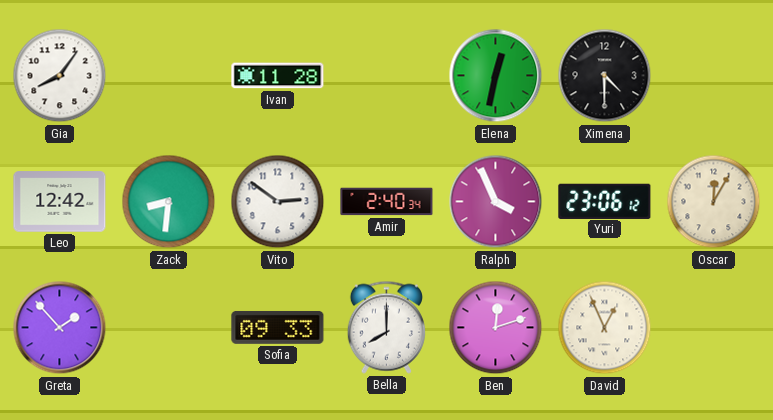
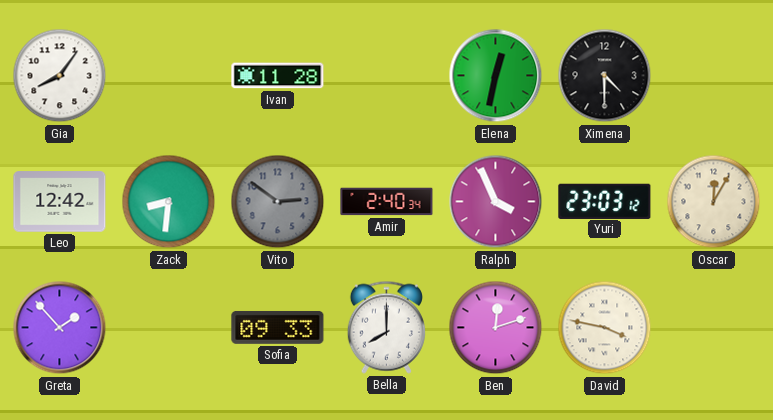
Vito dial: white -> grey
Yuri: 23:06 -> 23:03
David: 12:56 -> 3:47
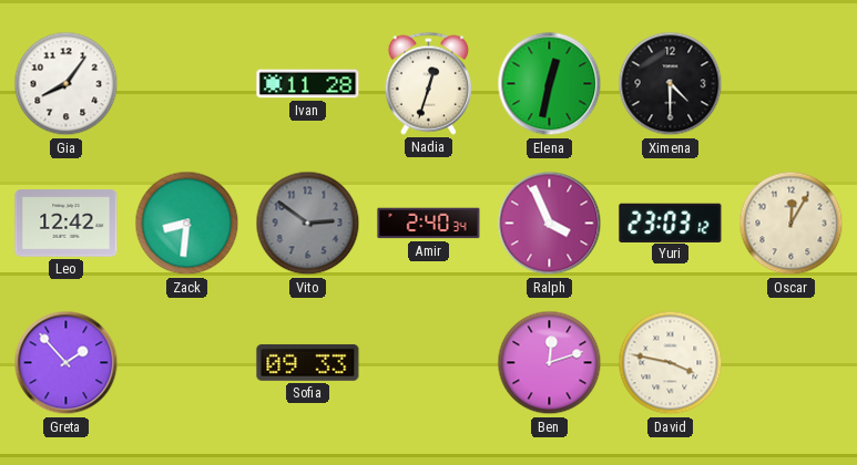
Nadia: none -> 12:33
Bella: 8:00 -> none
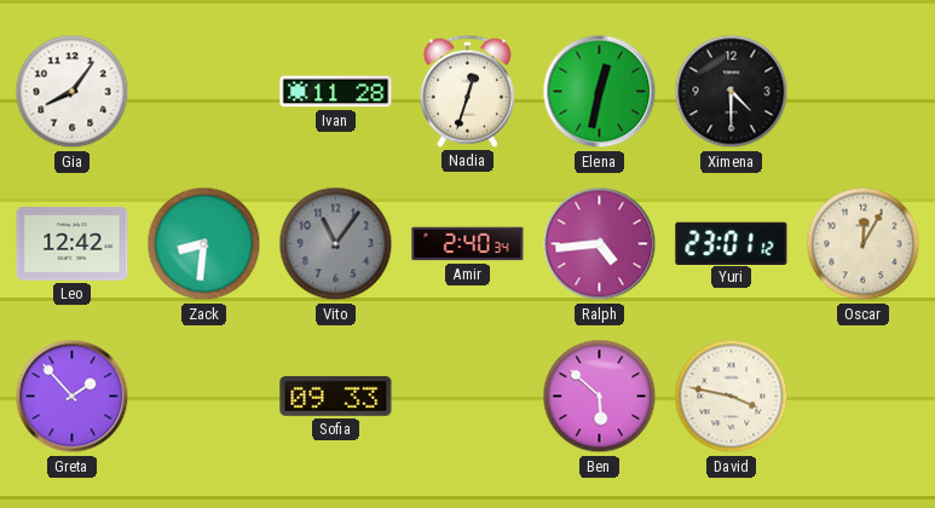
Vito: 2:51 -> 11:06
Ralph: 3:56 -> 4:44
Yuri: 23:03 -> 23:01
Ben: 12:12 -> 5:52
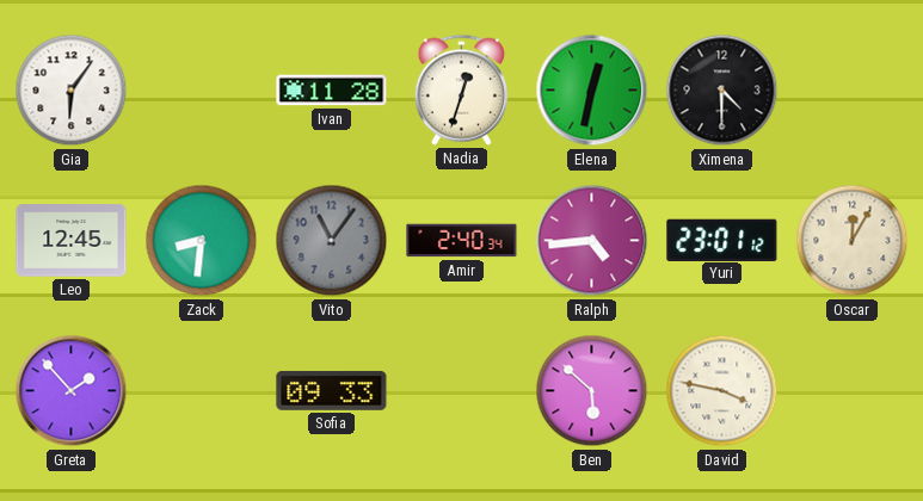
Gia: 8:06 -> 6:06
Leo: 12:42 -> 12:45
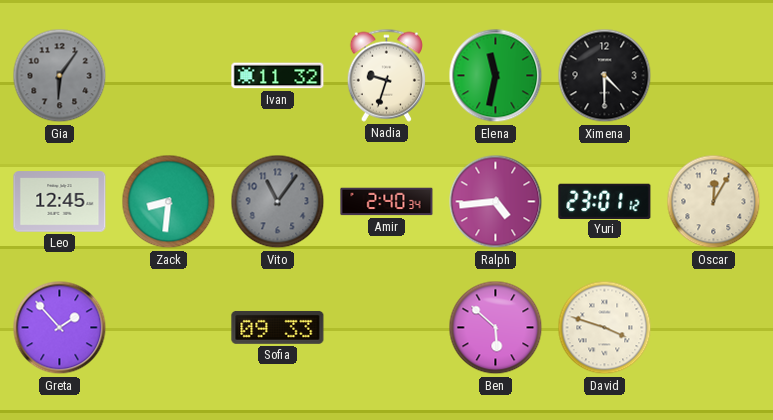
Gia dial: white -> grey
Ivan: 11:28 -> 11:32
Nadia: 12:33 -> 9:33
Elena: 12:32 -> 11:32
David: 3:47 -> 3:48
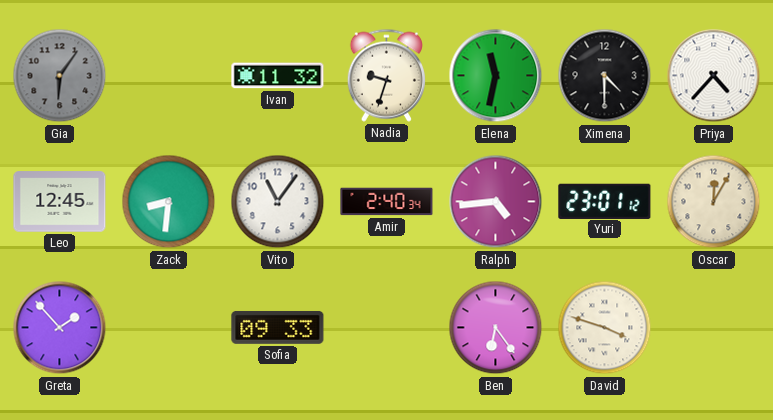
Priya: none -> 4:37
Vito dial: grey -> white
Ben: 5:52 -> 6:24
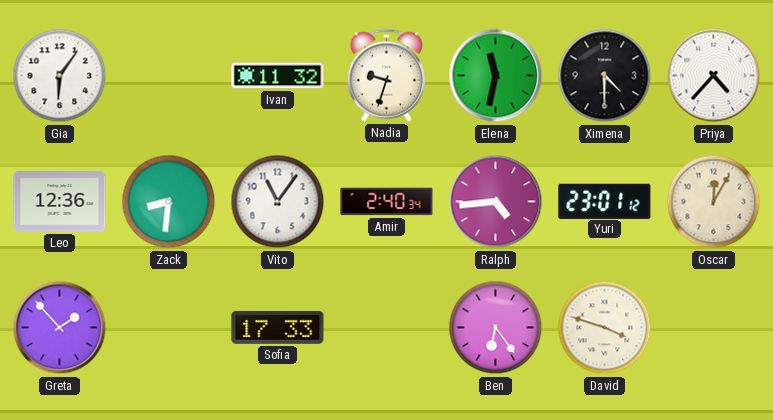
Gia dial: grey -> white
Leo: 12:45 -> 12:36
Sofia: 09:33 -> 17:33
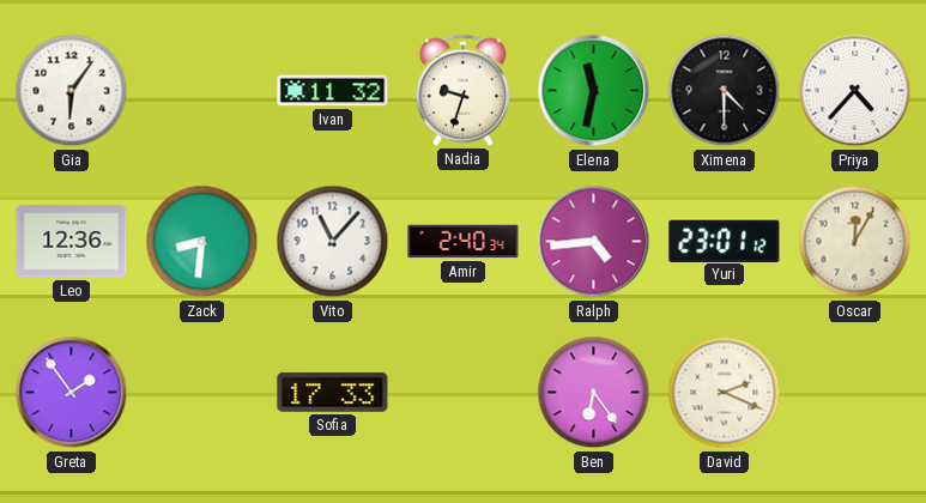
Vito: 11:06 -> 11:07
Greta: 1:53 -> 1:54
David: 3:48 -> 2:19
